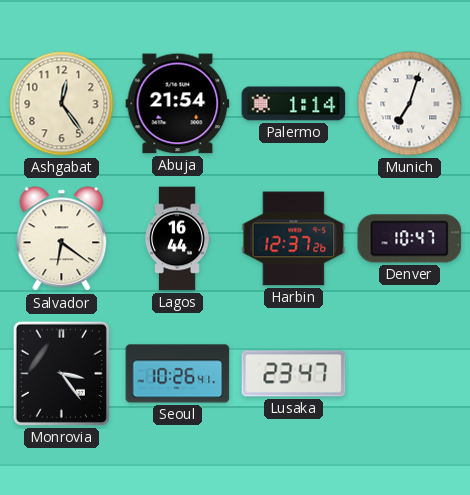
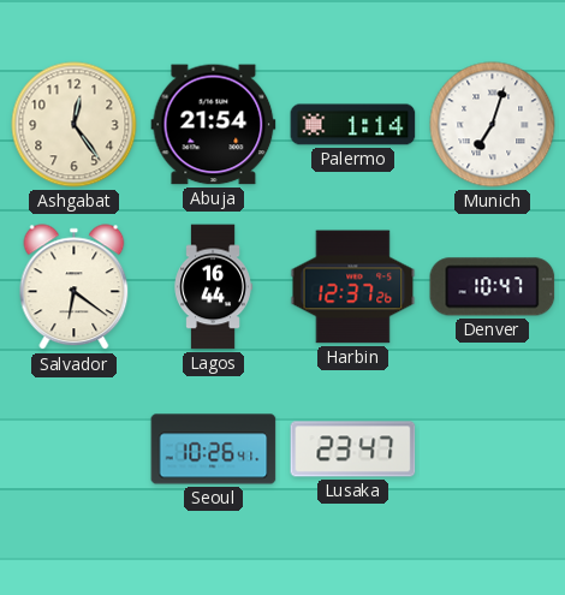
Monrovia: 3:24 -> none
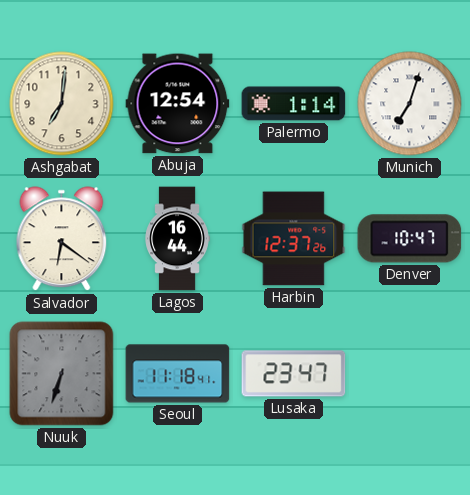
Ashgabat: 12:24 -> 7:01
Abuja: 21:54 -> 12:54
Nuuk: none -> 6:33
Seoul: 10:26 -> 11:18
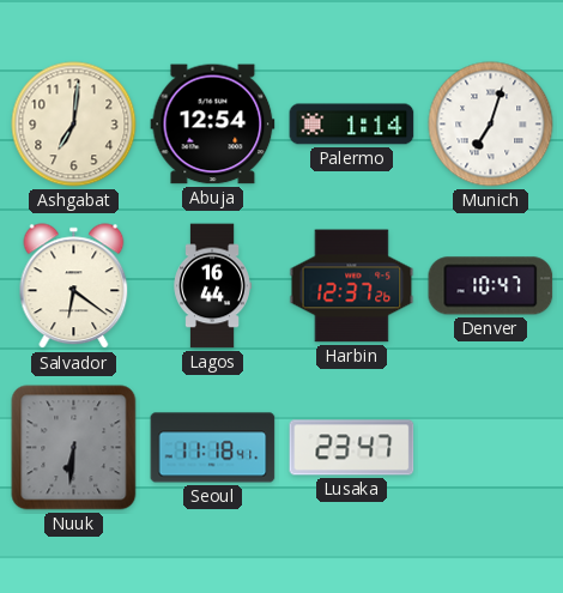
Nuuk: 6:33 -> 6:31
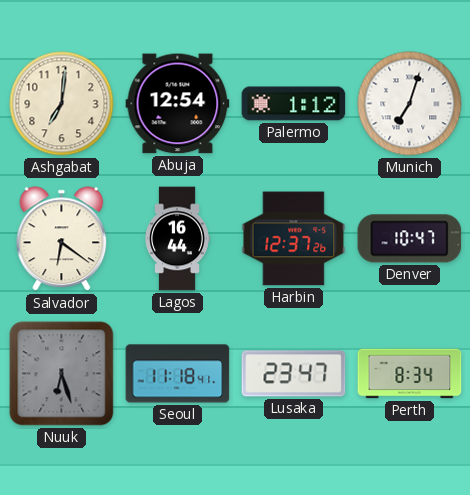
Palermo: 1:14 -> 1:12
Nuuk: 6:31 -> 6:27
Perth: none -> 8:34
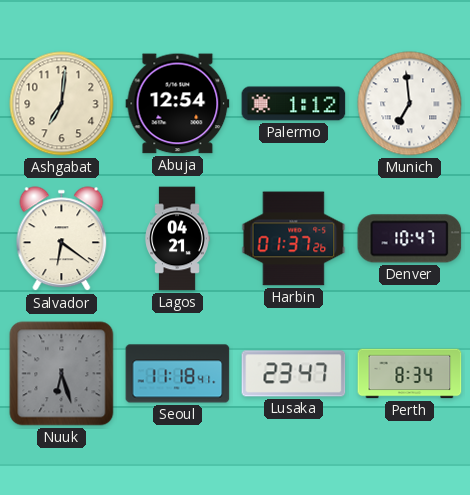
Munich: 7:03 -> 6:59
Lagos: 16:44 -> 04:21
Harbin: 12:37 -> 01:37
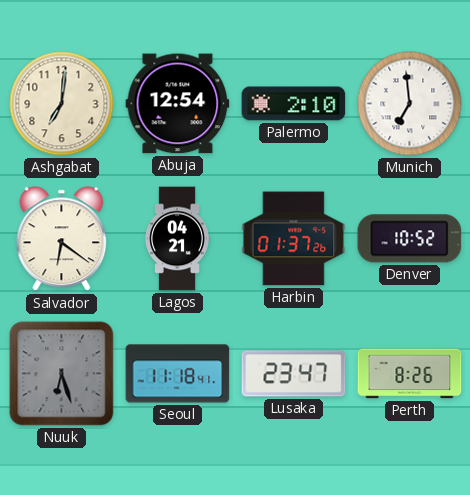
Palermo: 1:12 -> 2:10
Denver: 10:47 -> 10:52
Perth: 8:34 -> 8:26
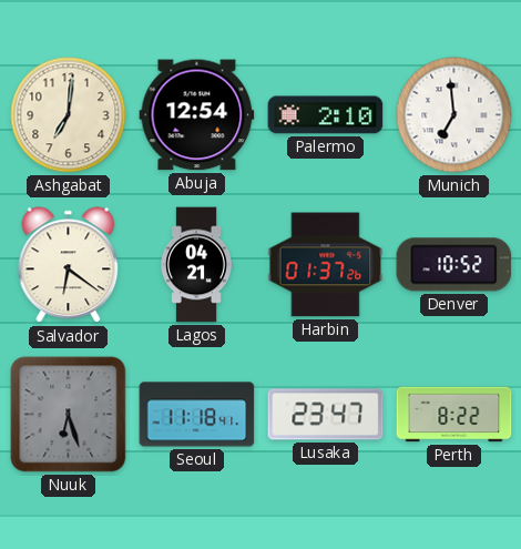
Perth: 8:26 -> 8:22
